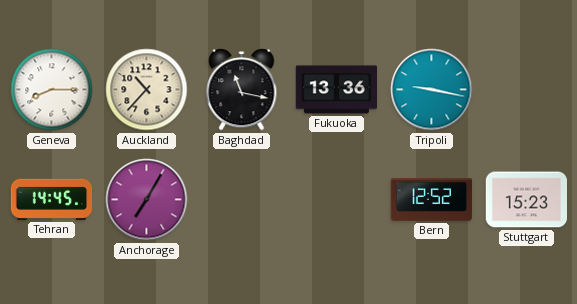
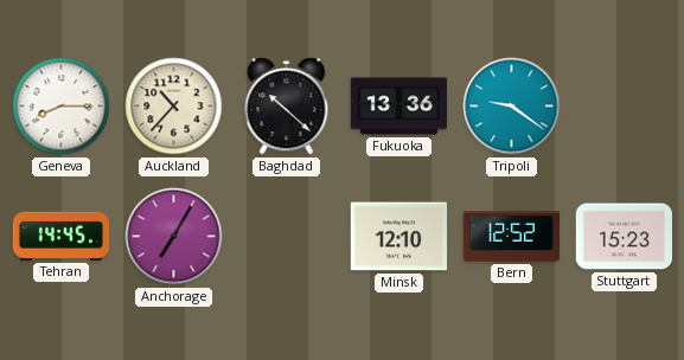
Baghdad: 11:17 -> 10:22
Tripoli: 9:17 -> 9:21
Minsk: none -> 12:10
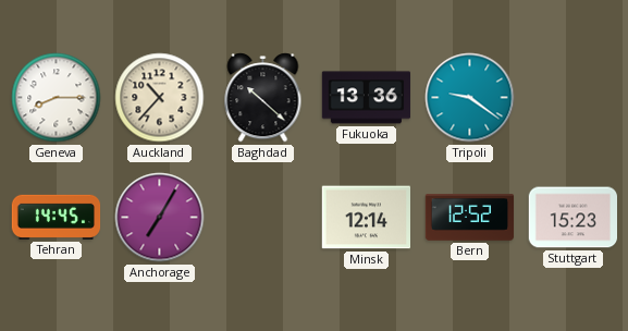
Minsk: 12:10 -> 12:14
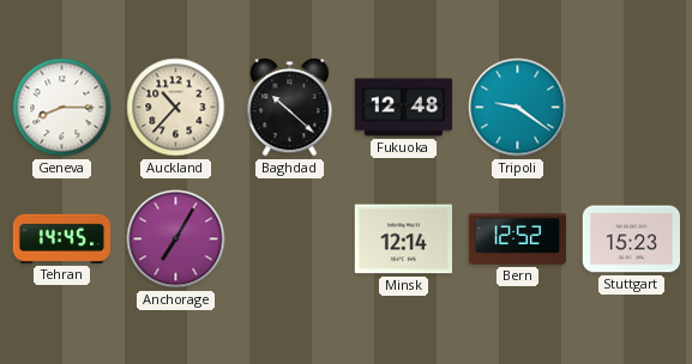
Fukuoka: 13:36 -> 12:48
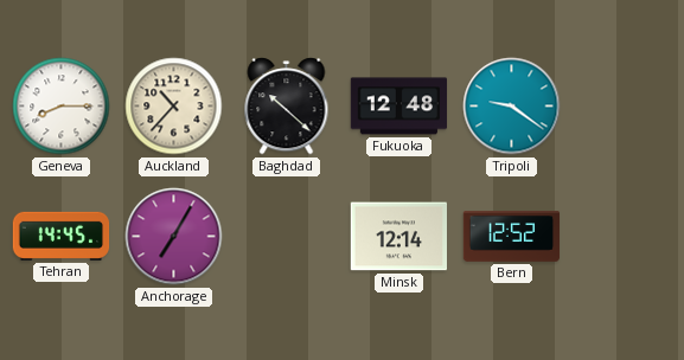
Stuttgart: 15:23 -> none
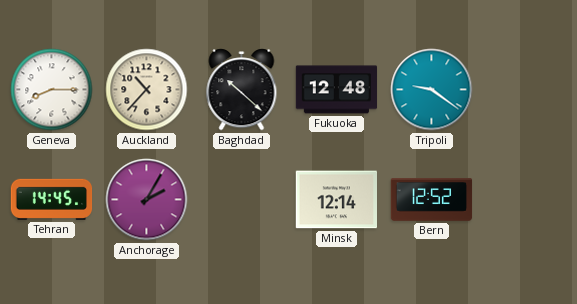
Anchorage: 7:05 -> 2:05
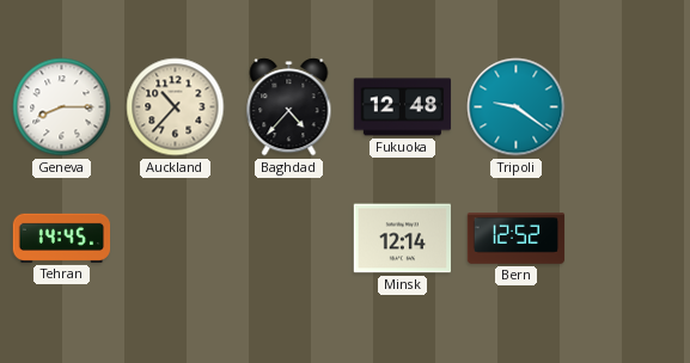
Baghdad: 10:22 -> 4:37
Anchorage: 2:05 -> none
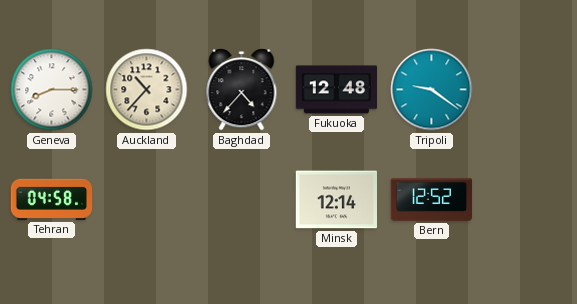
Tehran: 14:45 -> 04:58
